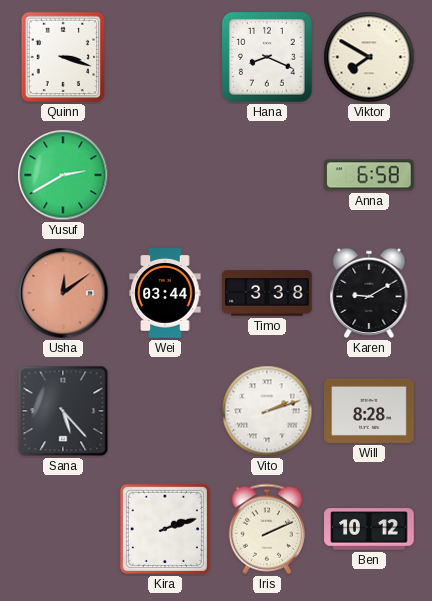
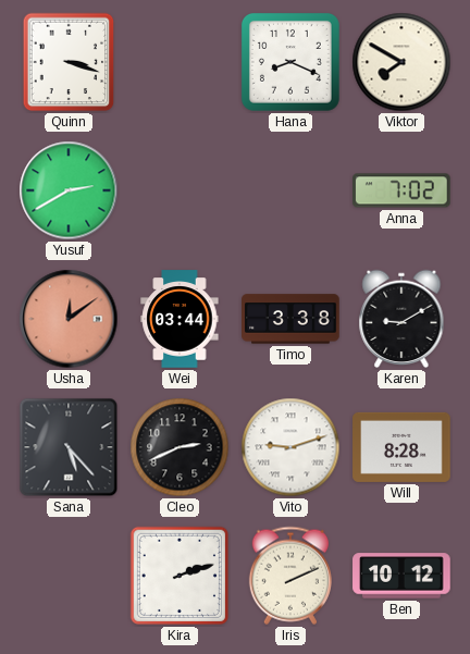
Anna: 6:58 -> 7:02
Cleo: none -> 2:41
Vito: 2:12 -> 9:12
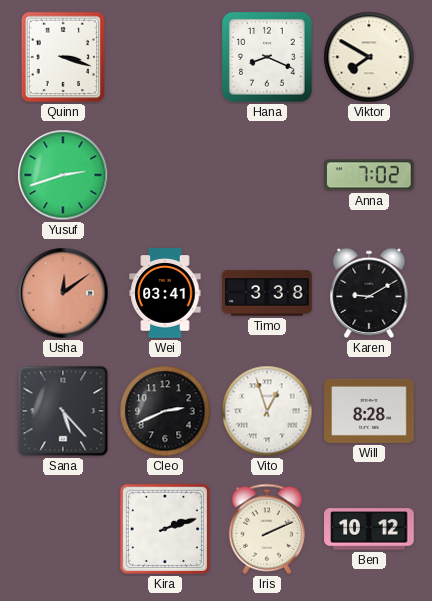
Yusuf: 2:40 -> 2:42
Wei: 03:44 -> 03:41
Vito: 9:12 -> 12:57
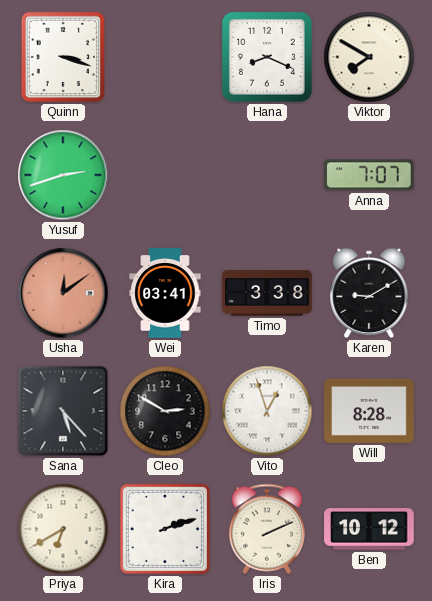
Anna: 7:02 -> 7:07
Cleo: 2:41 -> 2:50
Priya: none -> 6:40
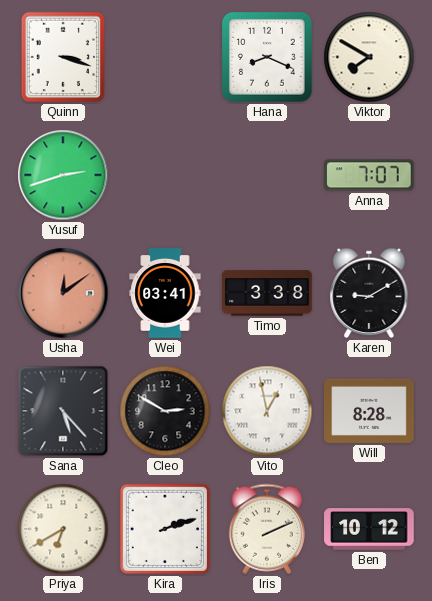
Vito: 12:57 -> 12:58
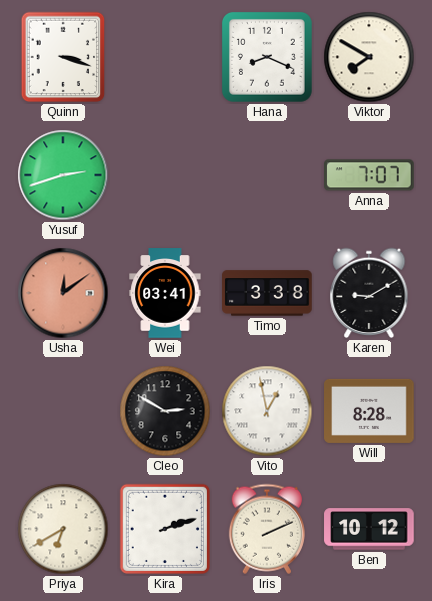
Sana: 5:23 -> none
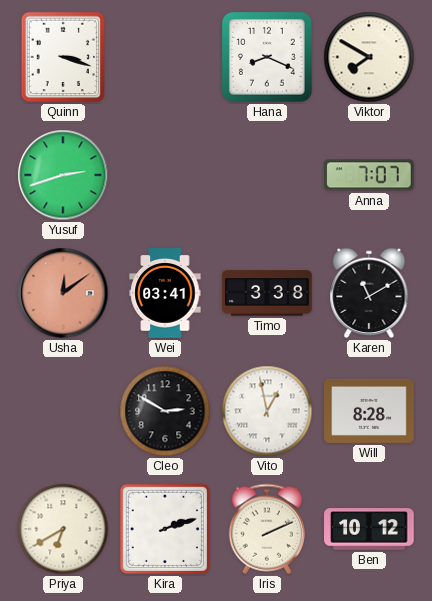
Karen: 9:10 -> 11:10
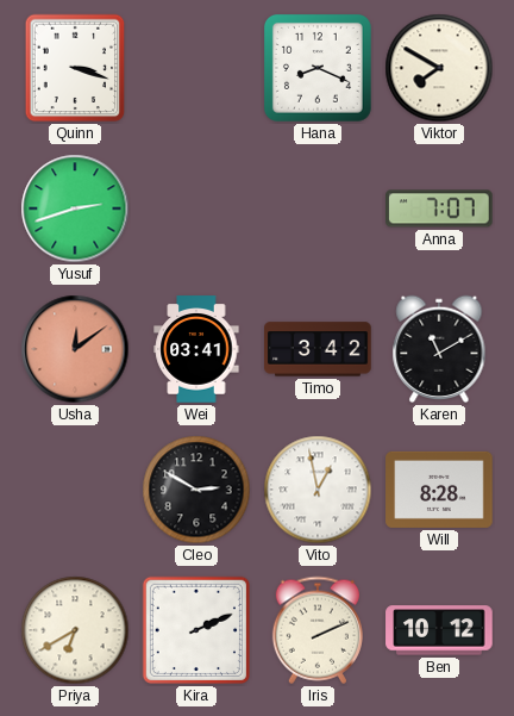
Timo: 3:38 -> 3:42
Kira: 2:12 -> 2:11
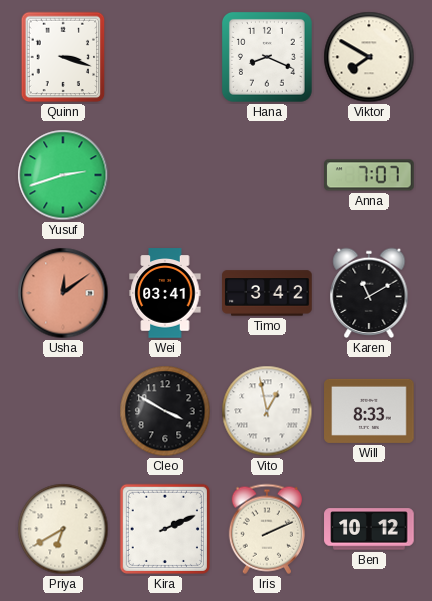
Cleo: 2:50 -> 3:50
Will: 8:28 -> 8:33
